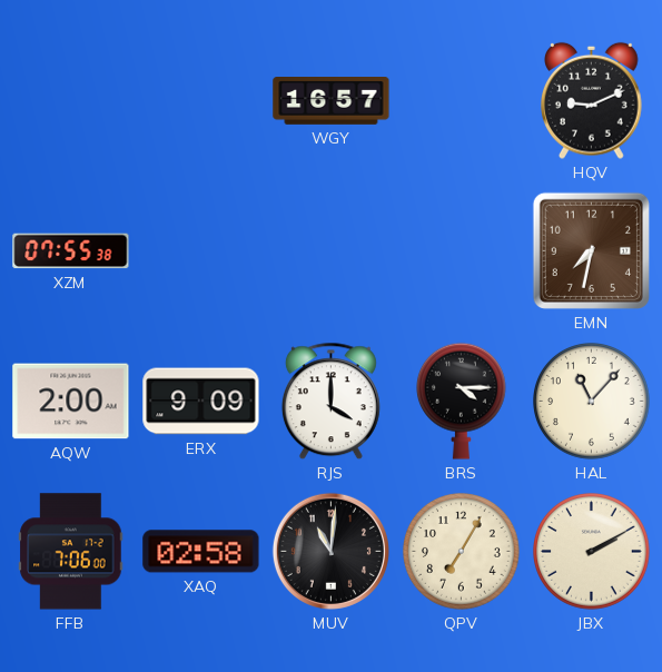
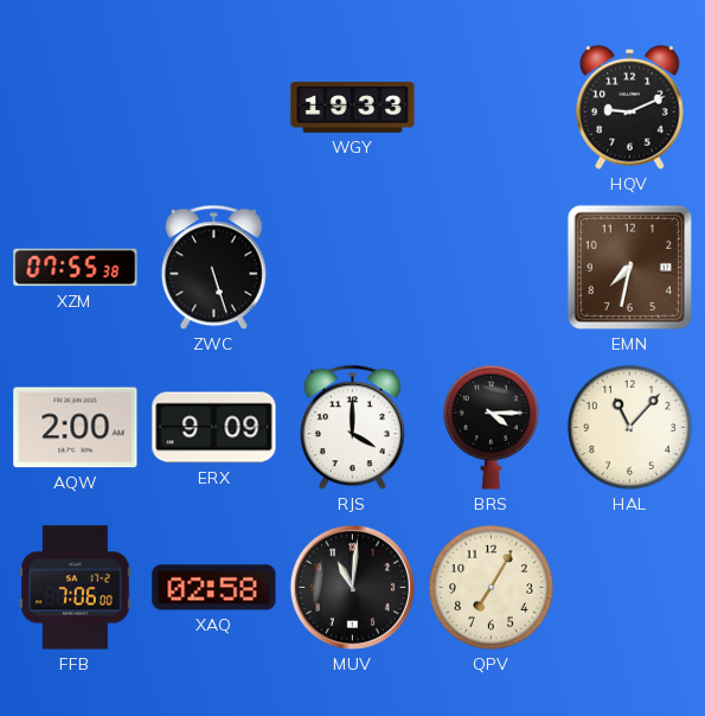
WGY: 16:57 -> 19:33
ZWC: none -> 5:27
JBX: 2:10 -> none
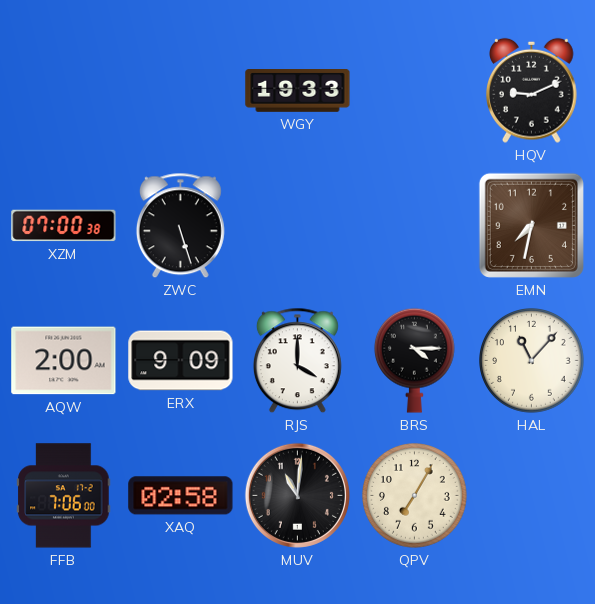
XZM: 07:55 -> 07:00
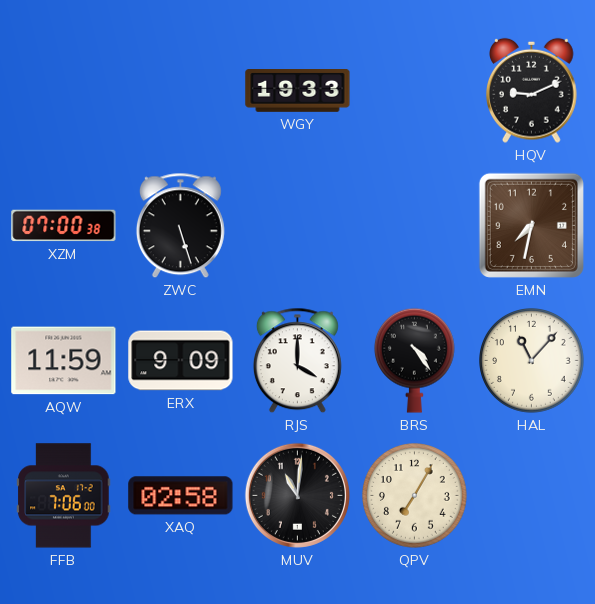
AQW: 2:00 -> 11:59
BRS: 4:15 -> 4:24
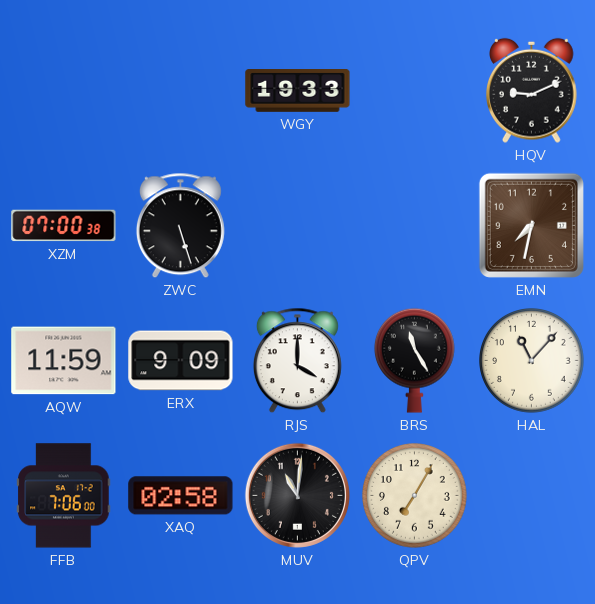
BRS: 4:24 -> 11:25
